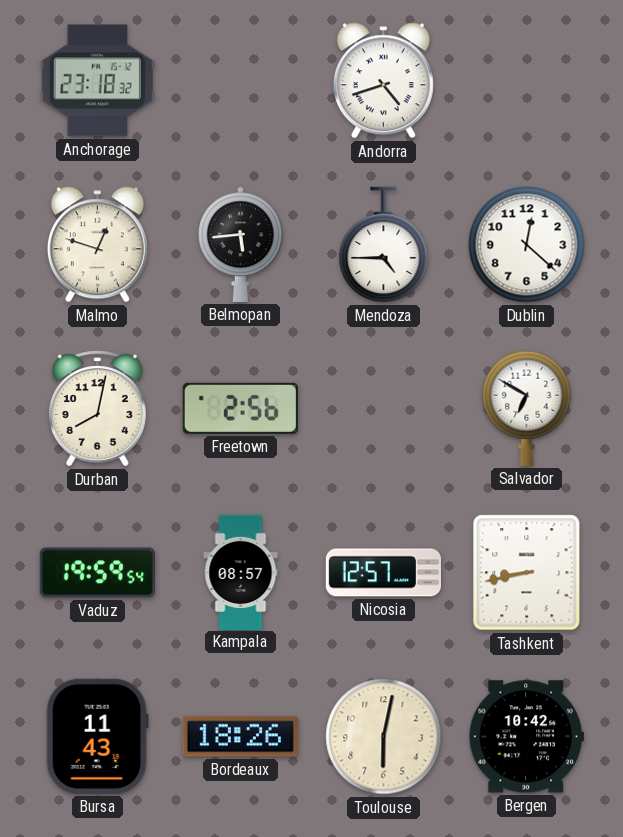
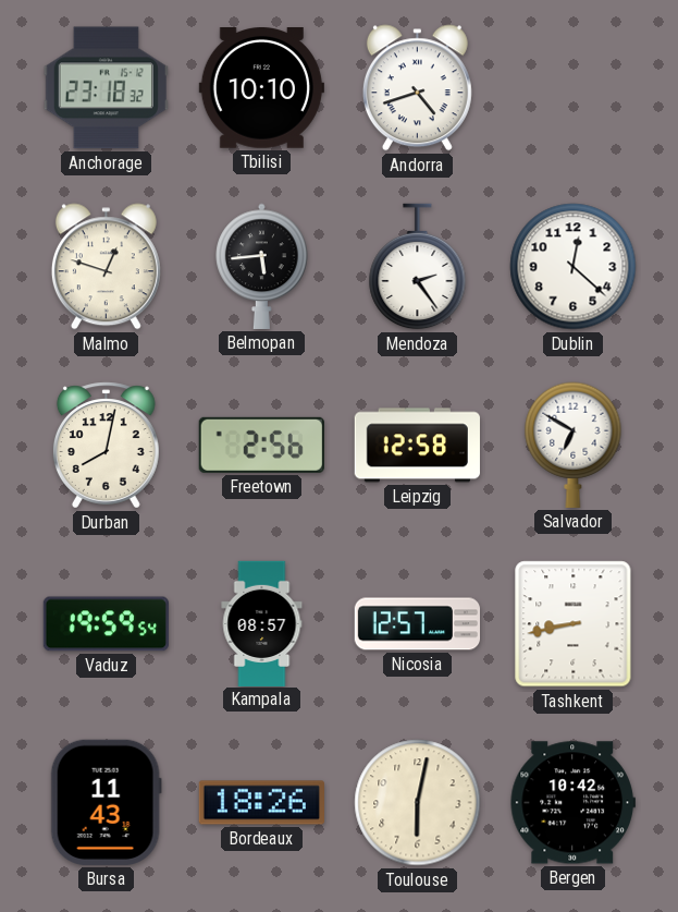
Tbilisi: none -> 10:10
Mendoza: 4:45 -> 2:24
Leipzig: none -> 12:58
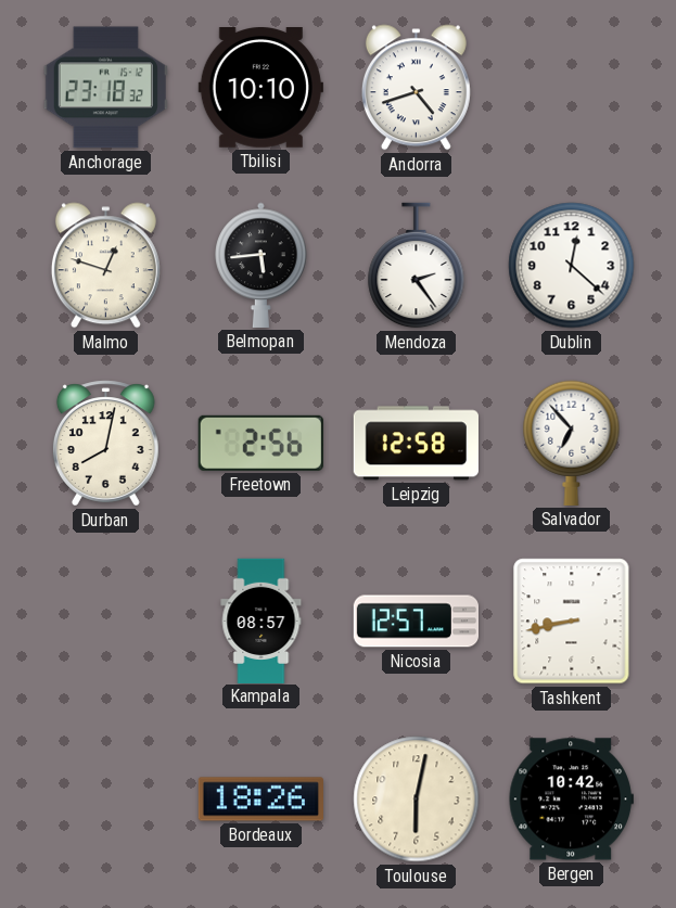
Salvador: 6:50 -> 6:53
Vaduz: 19:59 -> none
Bursa: 11:43 -> none
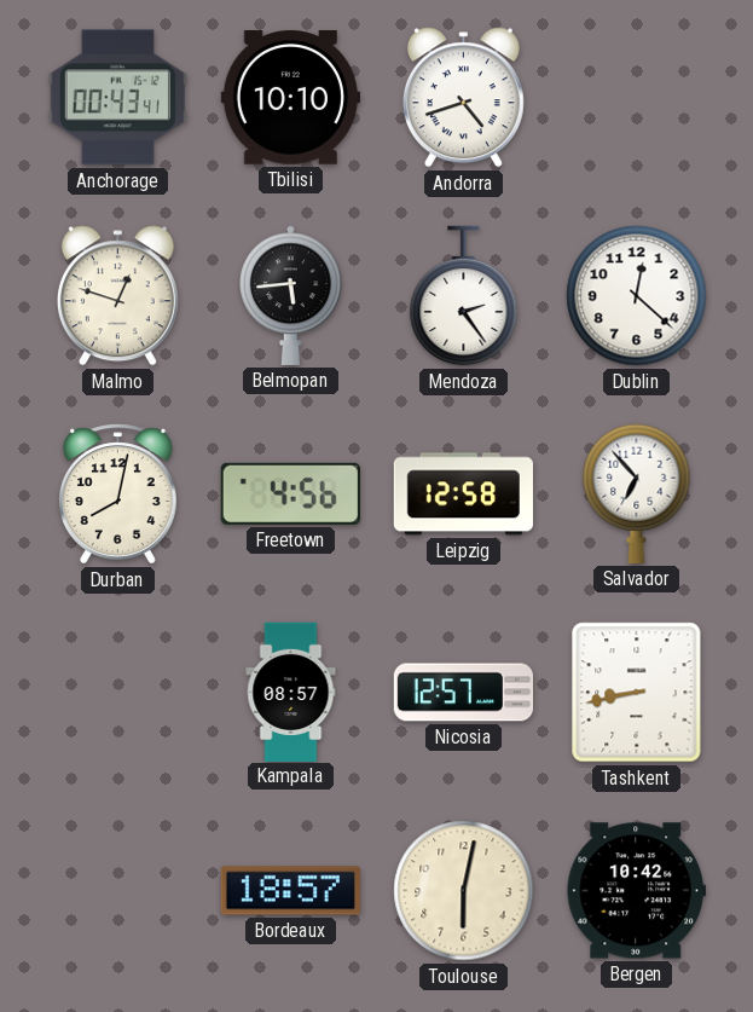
Anchorage: 23:18 -> 00:43
Freetown: 2:56 -> 4:56
Bordeaux: 18:26 -> 18:57
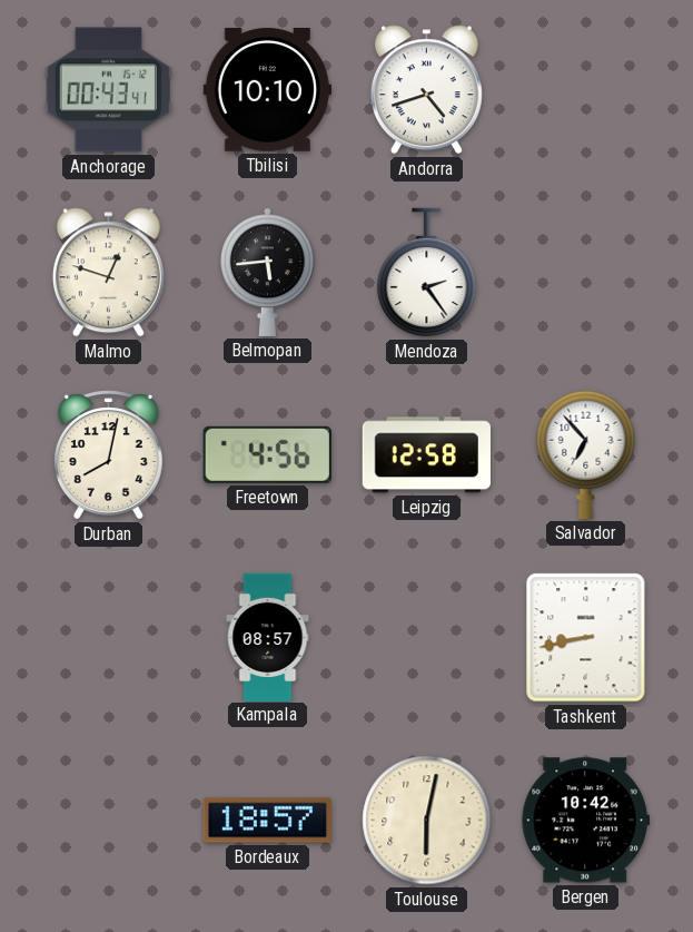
Dublin: 12:22 -> none
Nicosia: 12:57 -> none
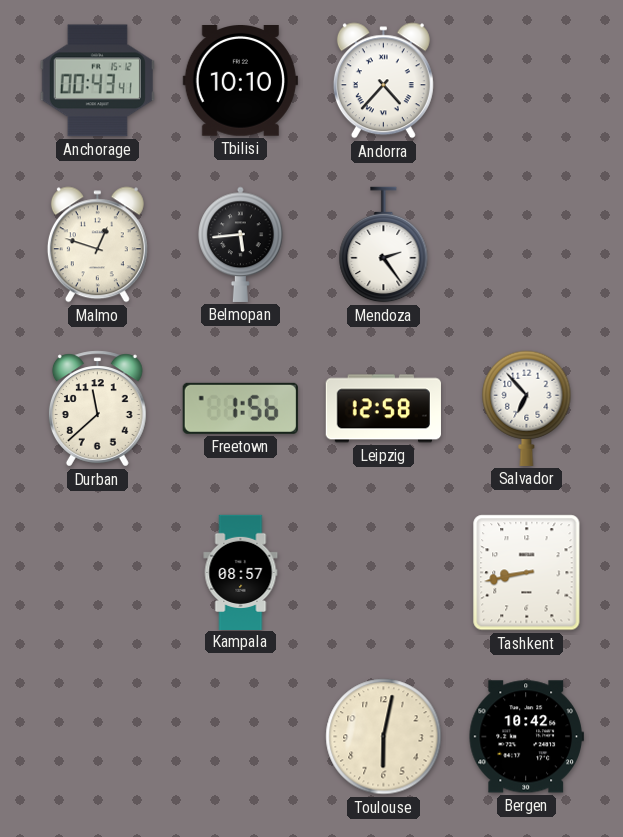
Andorra: 4:42 -> 4:37
Durban: 8:02 -> 11:38
Freetown: 4:56 -> 1:56
Bordeaux: 18:57 -> none
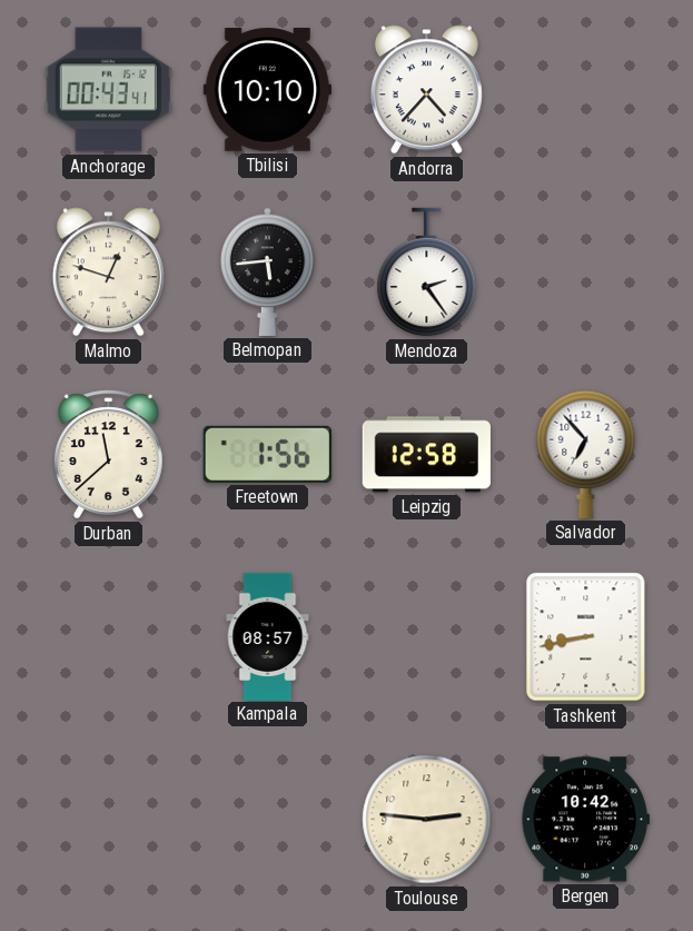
Toulouse: 6:02 -> 2:46
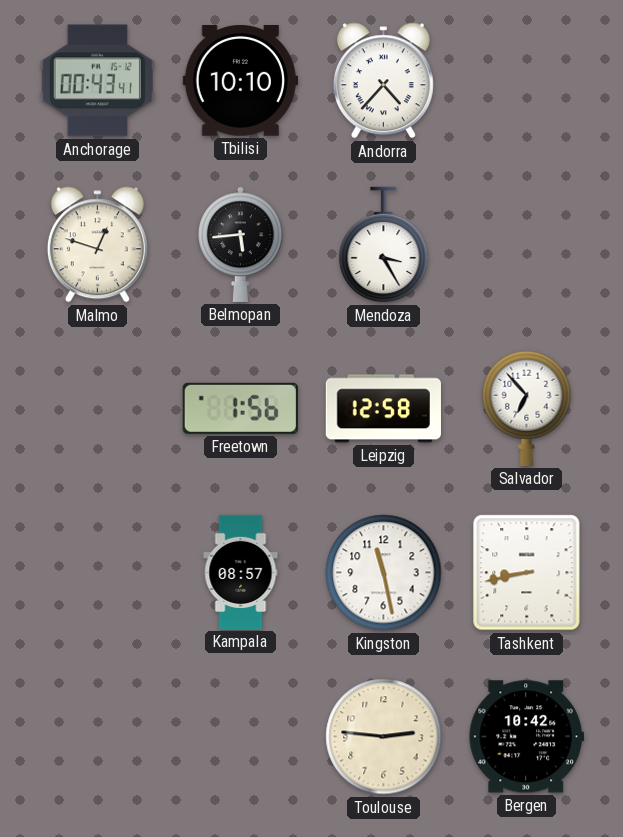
Mendoza: 2:24 -> 3:25
Durban: 11:38 -> none
Kingston: none -> 11:28
